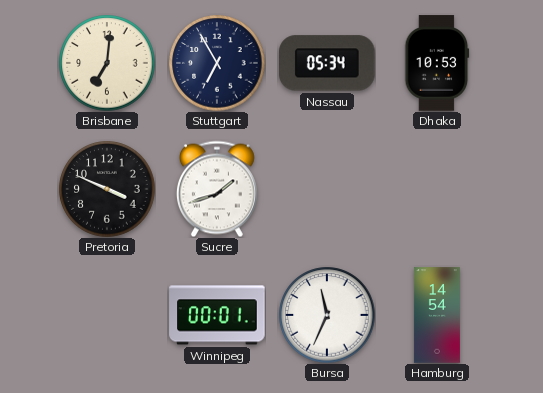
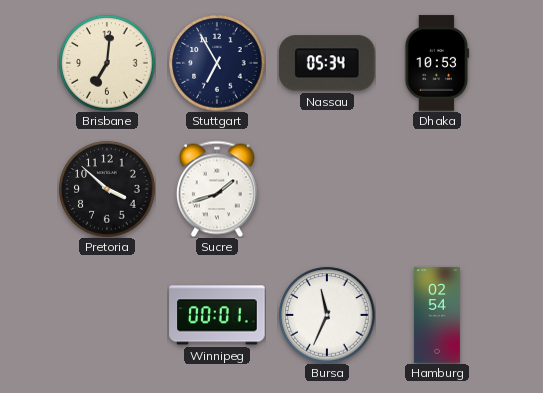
Pretoria: 3:49 -> 3:52
Hamburg: 14:54 -> 02:54
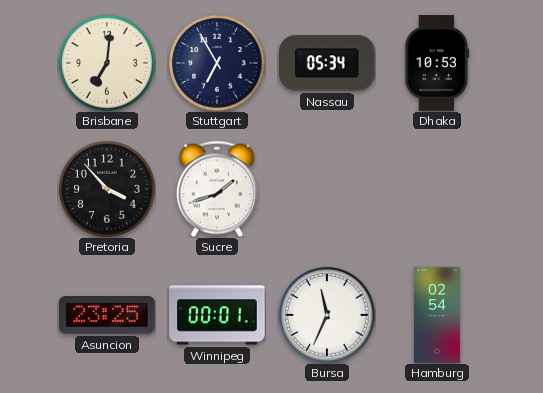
Pretoria: 3:52 -> 3:53
Asuncion: none -> 23:25
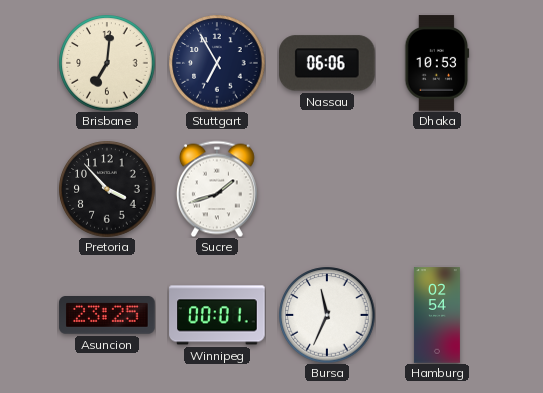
Nassau: 05:34 -> 06:06
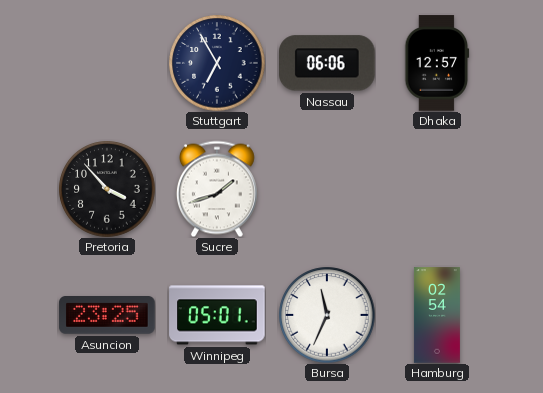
Brisbane: 7:01 -> none
Dhaka: 10:53 -> 12:57
Winnipeg: 00:01 -> 05:01
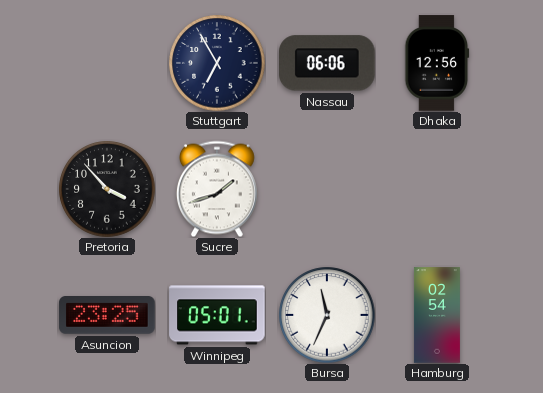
Dhaka: 12:57 -> 12:56
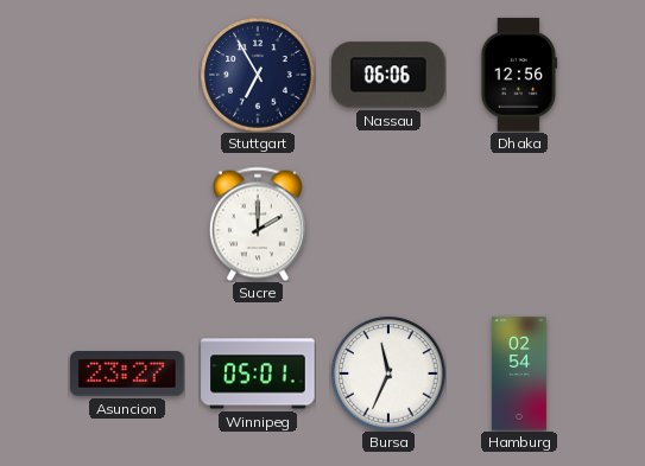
Pretoria: 3:53 -> none
Sucre: 1:42 -> 2:00
Asuncion: 23:25 -> 23:27
